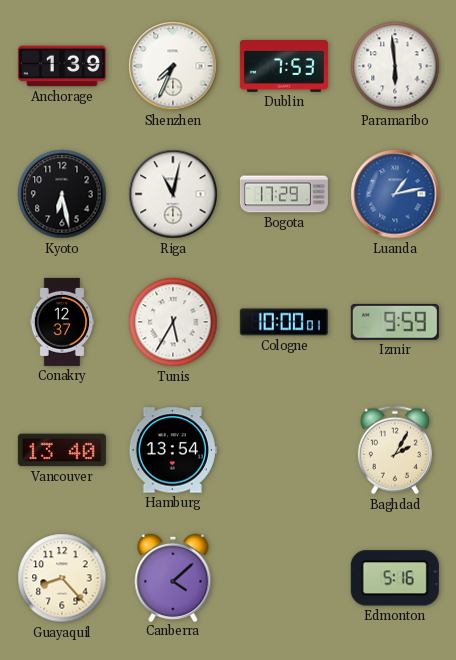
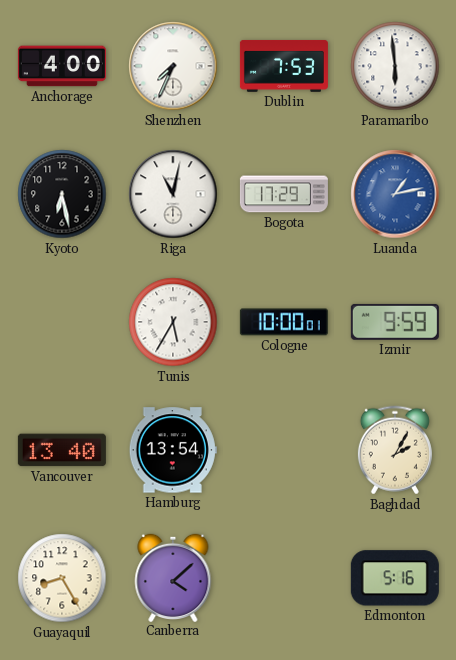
Anchorage: 1:39 -> 4:00
Conakry: 12:37 -> none
Guayaquil: 8:23 -> 8:25
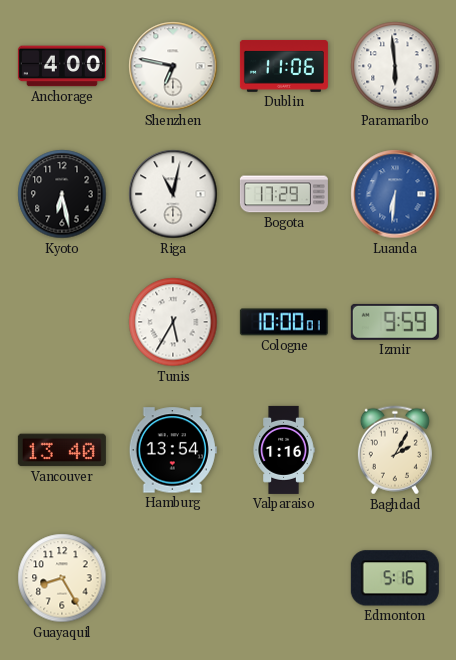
Shenzhen: 7:34 -> 6:47
Dublin: 7:53 -> 11:06
Luanda: 1:13 -> 6:31
Valparaiso: none -> 1:16
Canberra: 4:08 -> none
